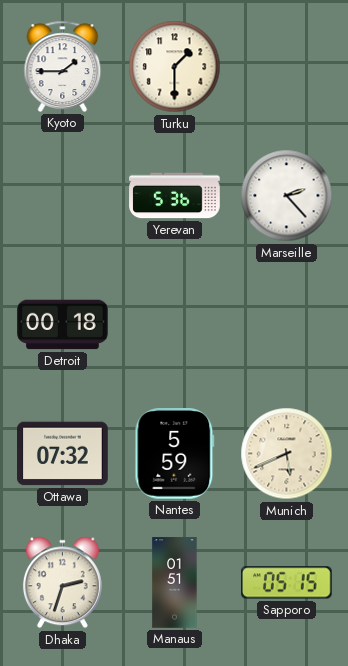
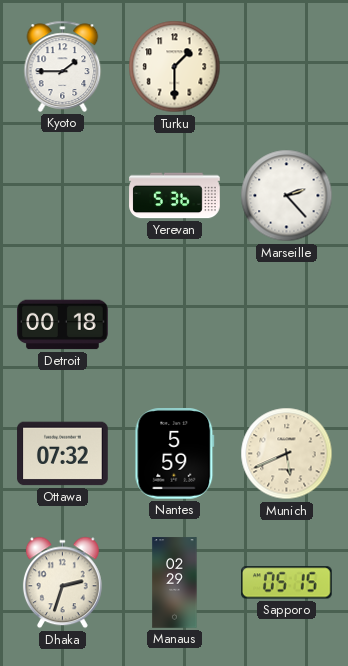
Manaus: 01:51 -> 02:29
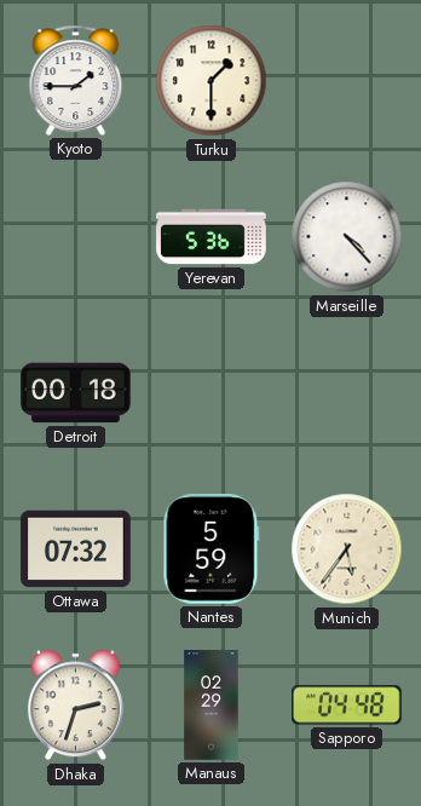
Marseille: 2:23 -> 4:23
Munich: 5:41 -> 5:36
Sapporo: 05:15 -> 04:48
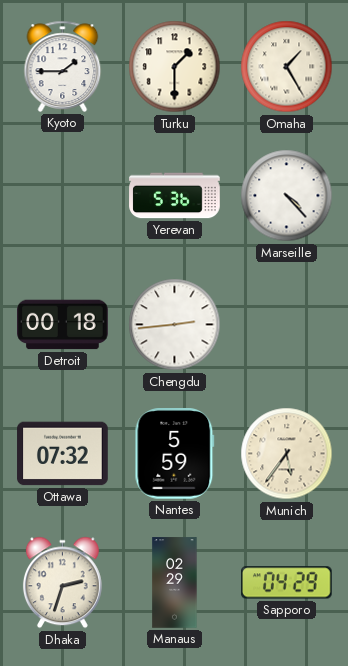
Omaha: none -> 1:25
Chengdu: none -> 2:44
Sapporo: 04:48 -> 04:29
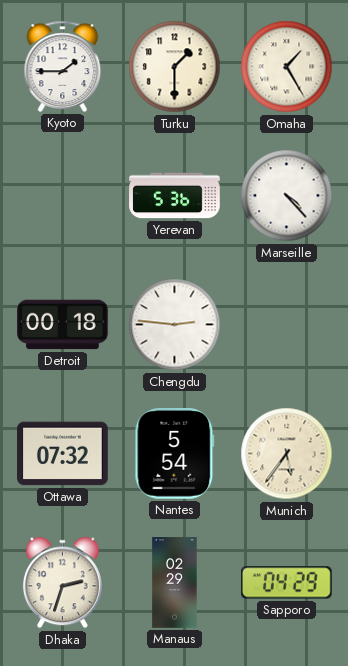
Chengdu: 2:44 -> 2:46
Nantes: 5:59 -> 5:54
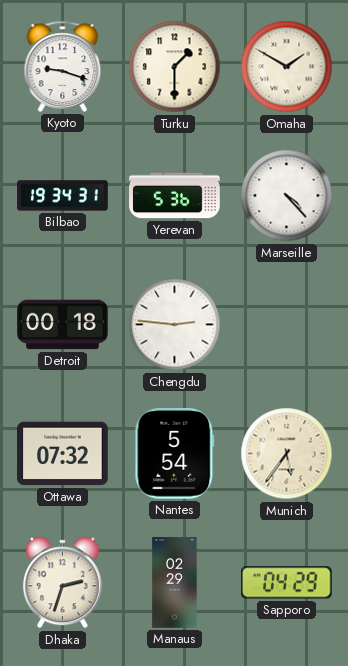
Kyoto: 1:45 -> 9:18
Omaha: 1:25 -> 1:50
Bilbao: none -> 19:34
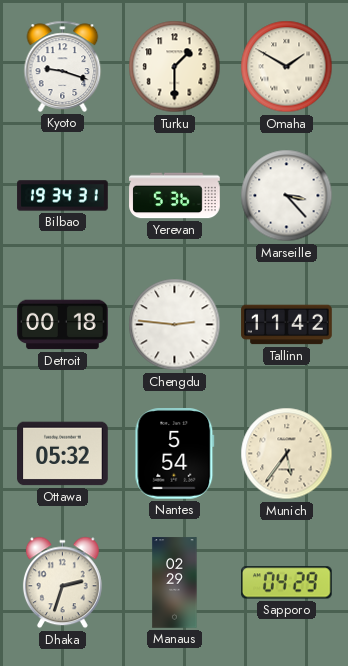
Marseille: 4:23 -> 3:23
Tallinn: none -> 11:42
Ottawa: 07:32 -> 05:32
